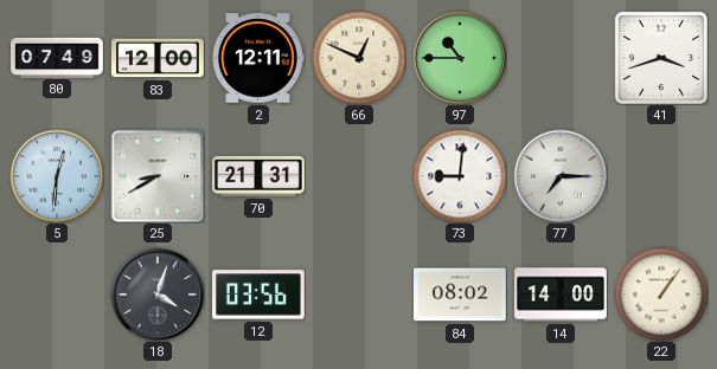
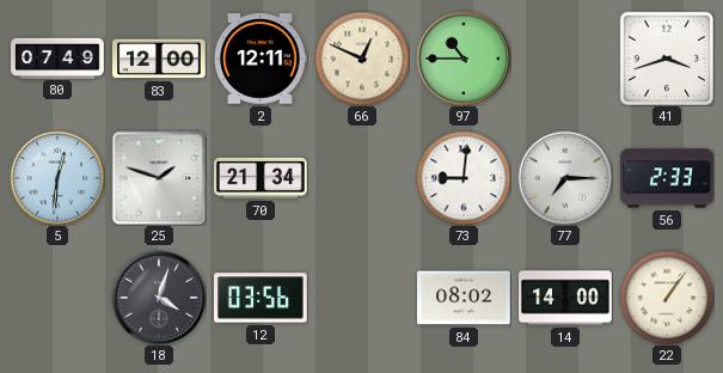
25: 8:40 -> 1:48
70: 21:31 -> 21:34
56: none -> 2:33
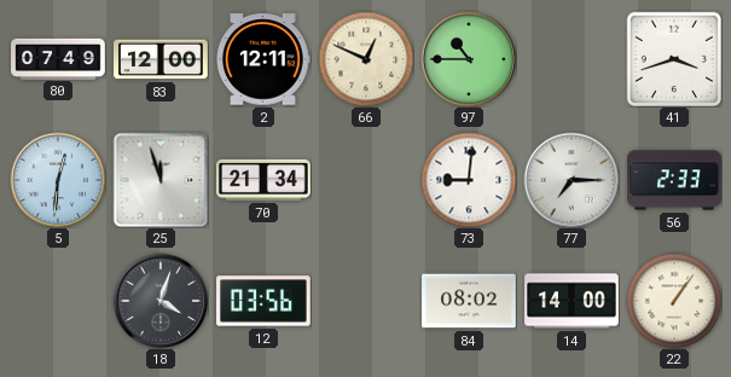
25: 1:48 -> 11:57
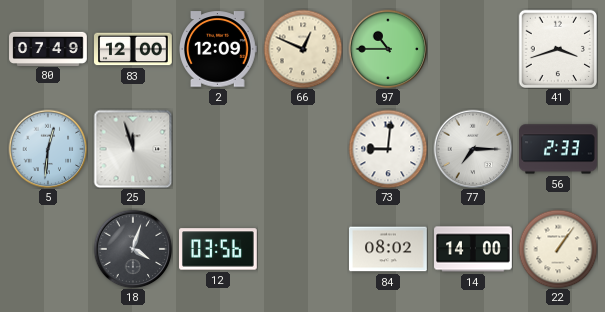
2: 12:11 -> 12:09
70: 21:34 -> none
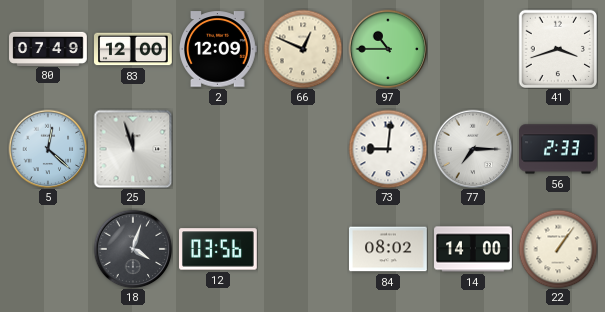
5: 12:31 -> 12:22
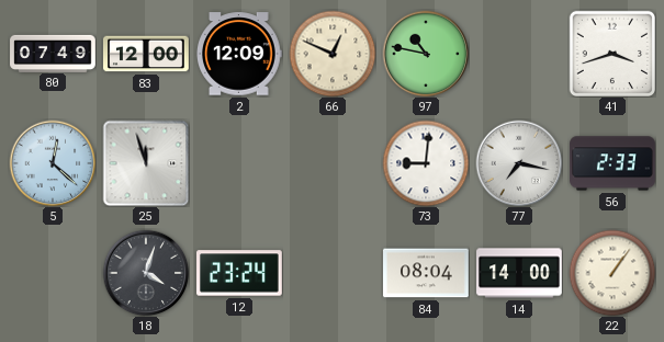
97: 10:45 -> 10:47
77: 7:15 -> 7:17
12: 03:56 -> 23:24
84: 08:02 -> 08:04
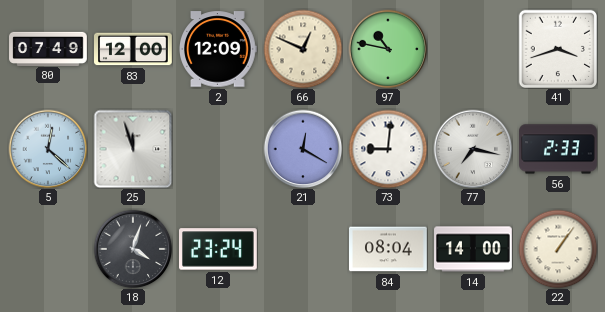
21: none -> 12:20
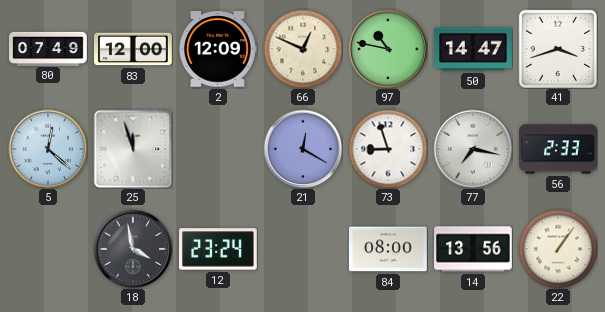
50: none -> 14:47
73: 9:01 -> 8:57
18: 4:03 -> 3:58
84: 08:04 -> 08:00
14: 14:00 -> 13:56
